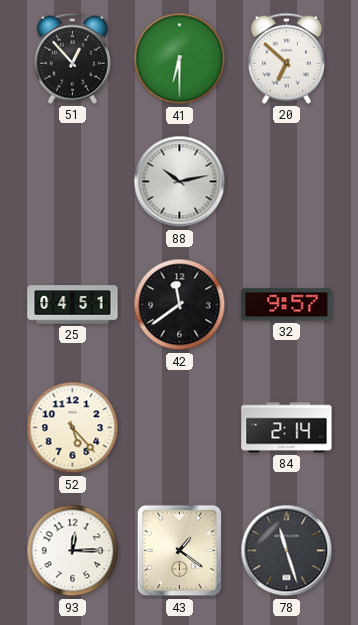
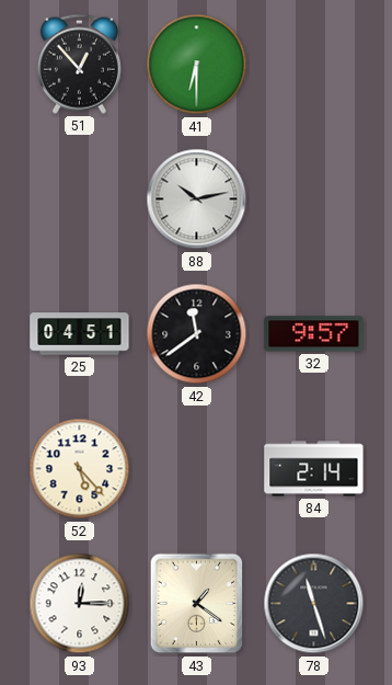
20: 6:52 -> none
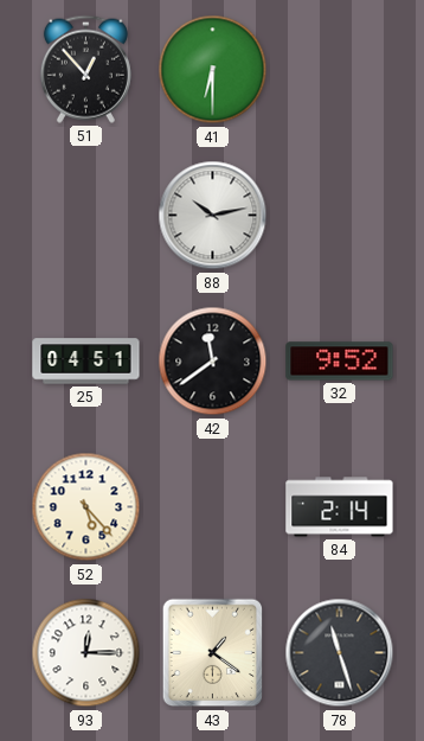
32: 9:57 -> 9:52
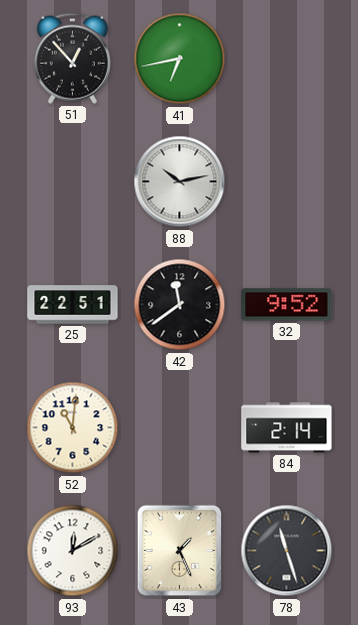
41: 6:30 -> 6:43
25: 04:51 -> 22:51
52: 5:23 -> 11:01
93: 12:15 -> 12:10
43: 1:21 -> 1:26
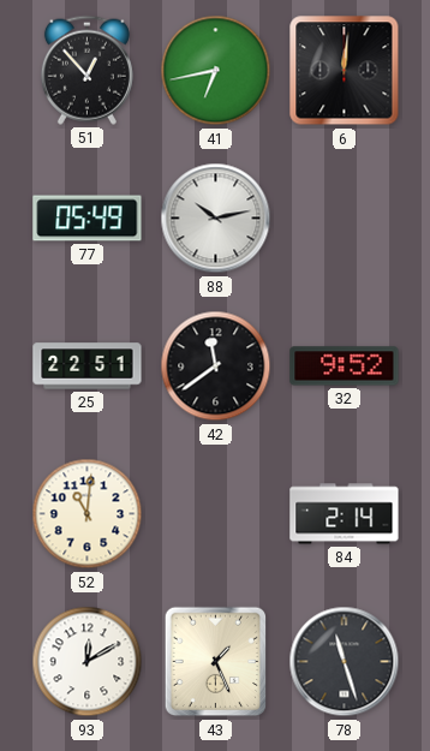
6: none -> 12:01
77: none -> 05:49
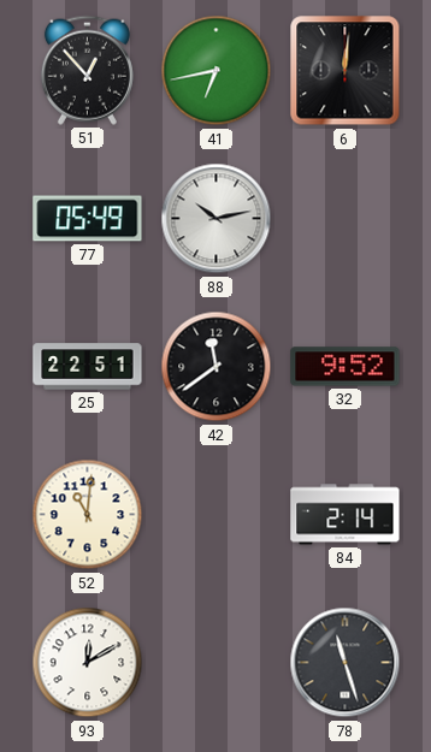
43: 1:26 -> none
